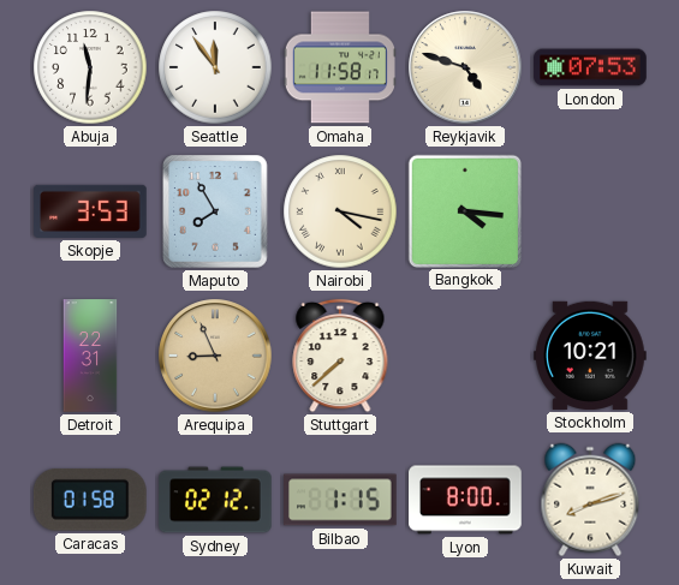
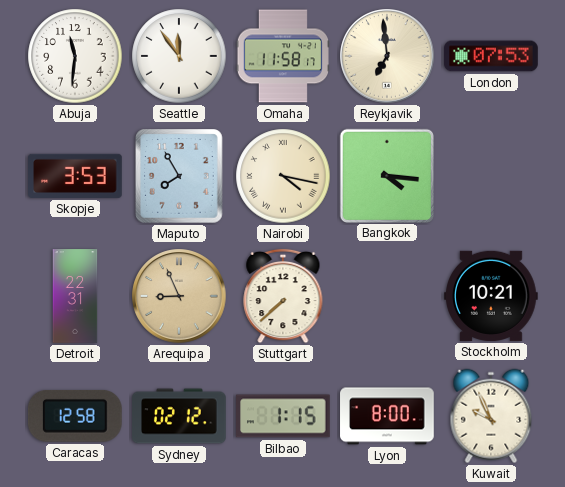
Reykjavik: 4:48 -> 6:59
Caracas: 01:58 -> 12:58
Kuwait: 8:12 -> 9:56
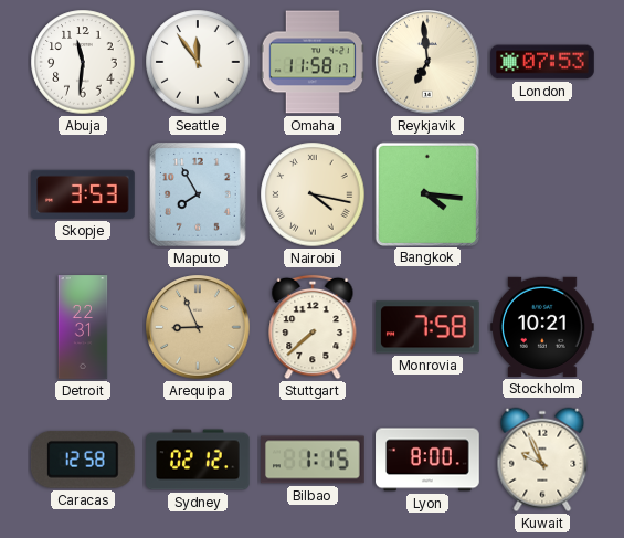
Monrovia: none -> 7:58
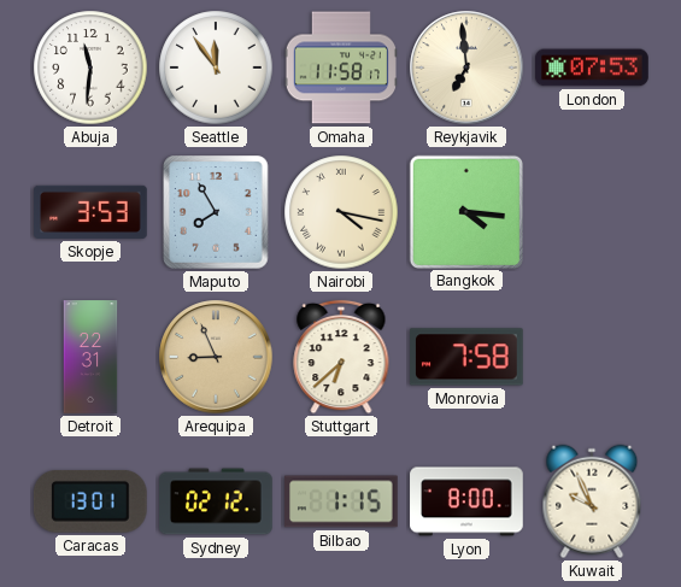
Stuttgart: 7:38 -> 6:38
Stockholm: 10:21 -> none
Caracas: 12:58 -> 13:01
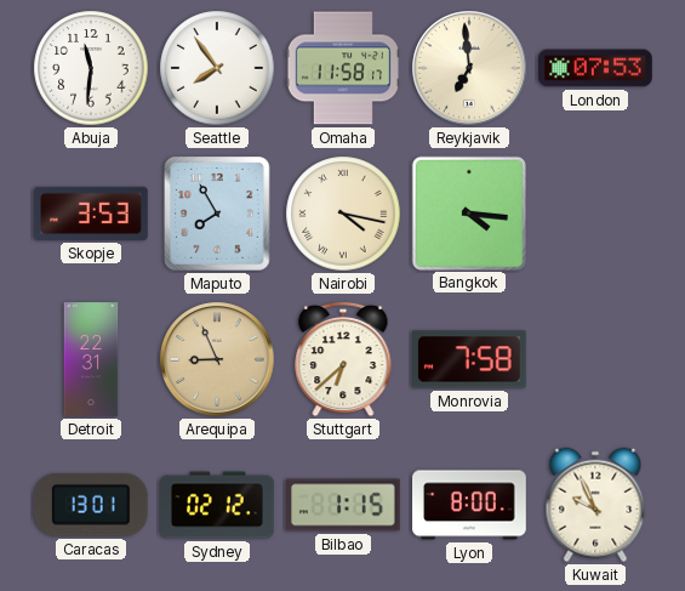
Seattle: 11:54 -> 7:54
